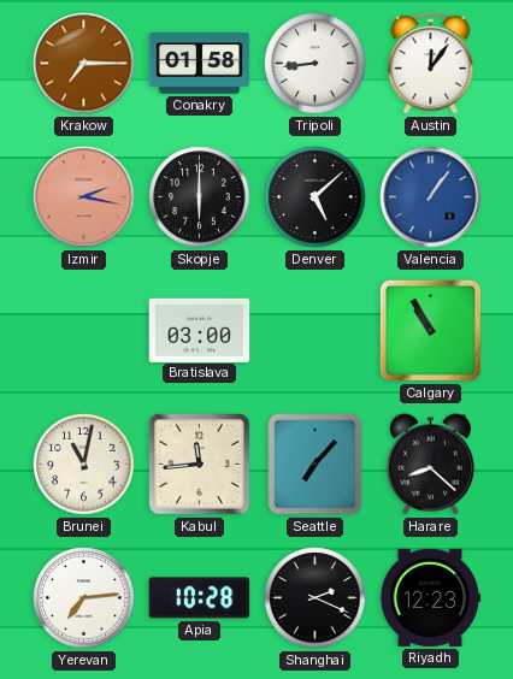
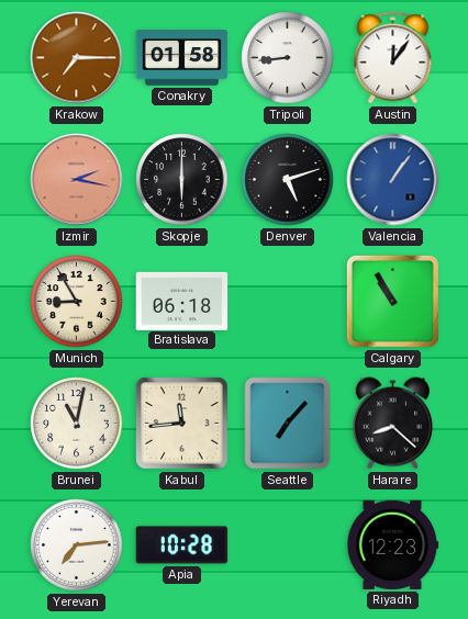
Denver: 5:08 -> 5:12
Munich: none -> 8:55
Bratislava: 03:00 -> 06:18
Shanghai: 2:19 -> none
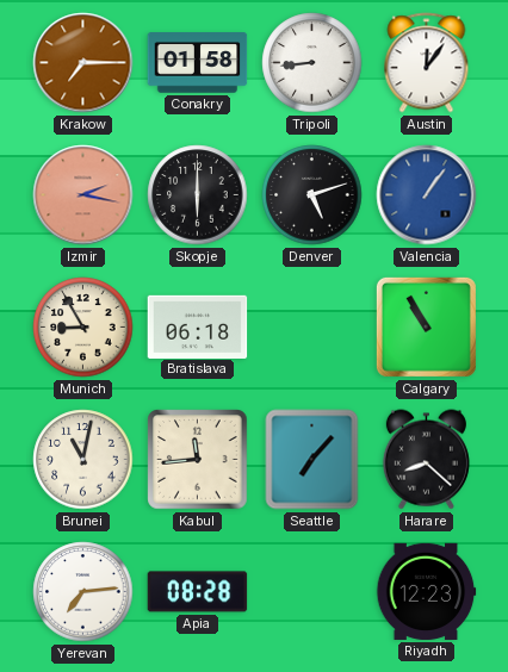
Apia: 10:28 -> 08:28
